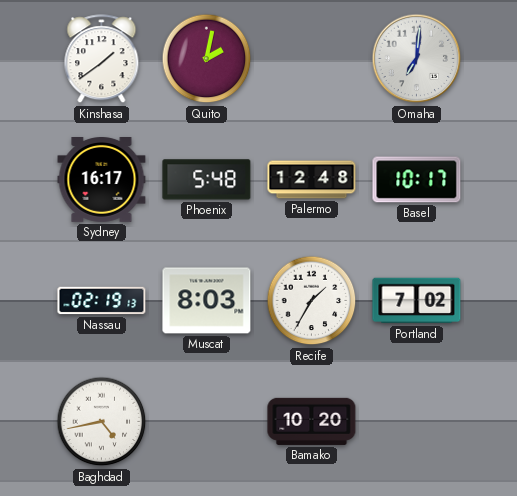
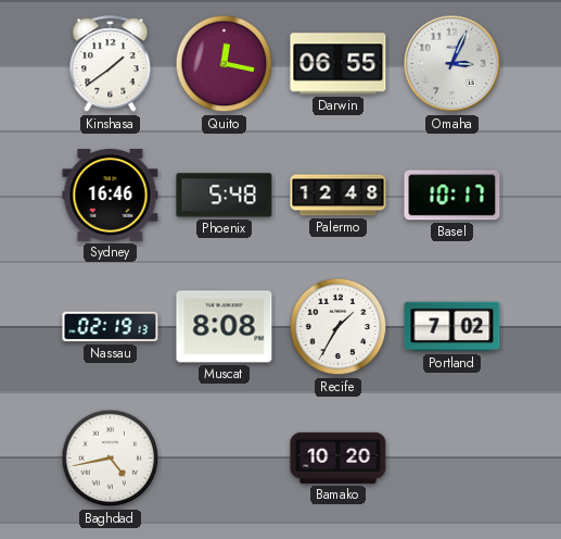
Quito: 2:02 -> 12:17
Darwin: none -> 06:55
Omaha: 7:01 -> 3:04
Sydney: 16:17 -> 16:46
Muscat: 8:03 -> 8:08
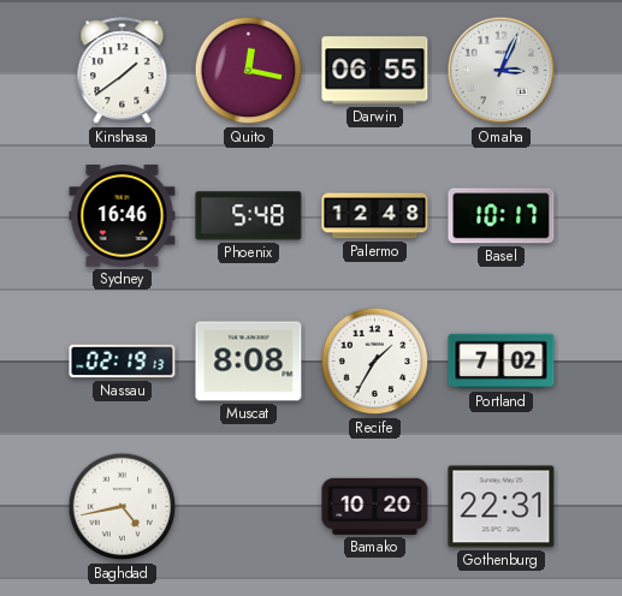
Gothenburg: none -> 22:31
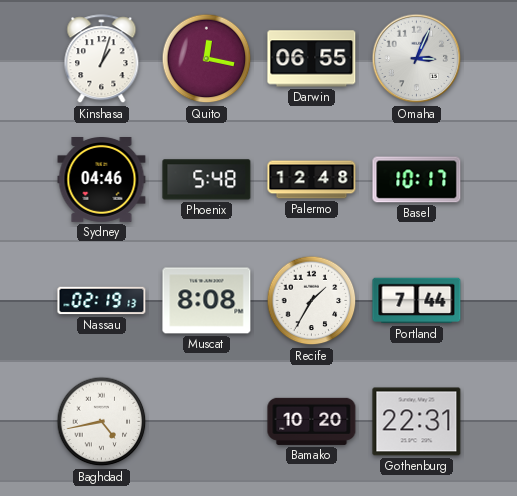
Kinshasa: 1:39 -> 1:03
Sydney: 16:46 -> 04:46
Portland: 7:02 -> 7:44
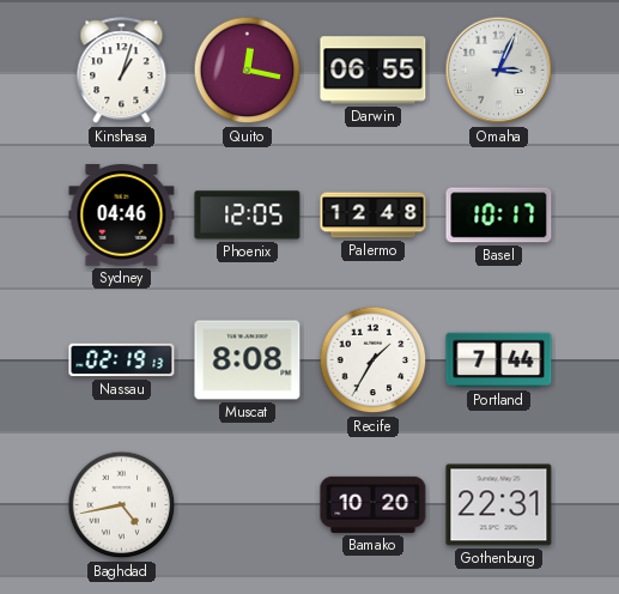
Phoenix: 5:48 -> 12:05
